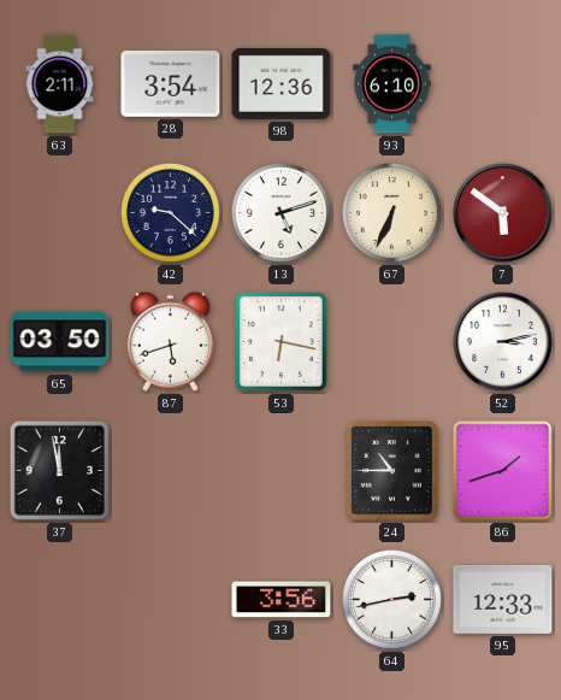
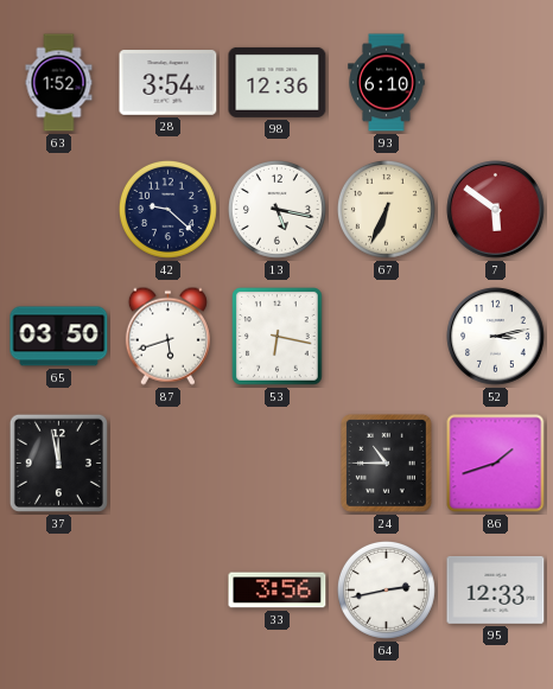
63: 2:11 -> 1:52
13: 5:12 -> 5:17
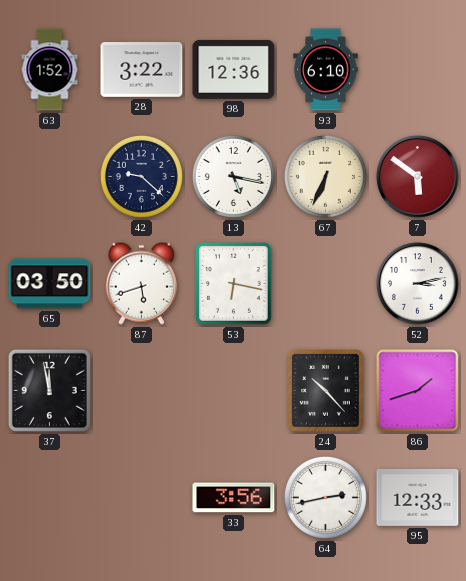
28: 3:54 -> 3:22
24: 10:45 -> 10:23
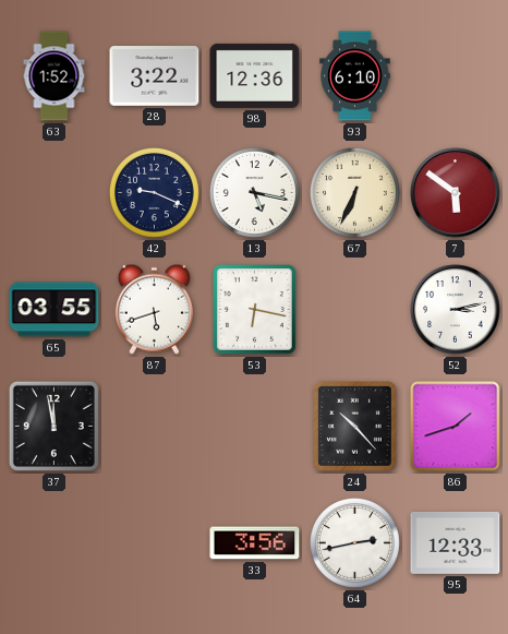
42: 9:22 -> 9:19
65: 03:50 -> 03:55
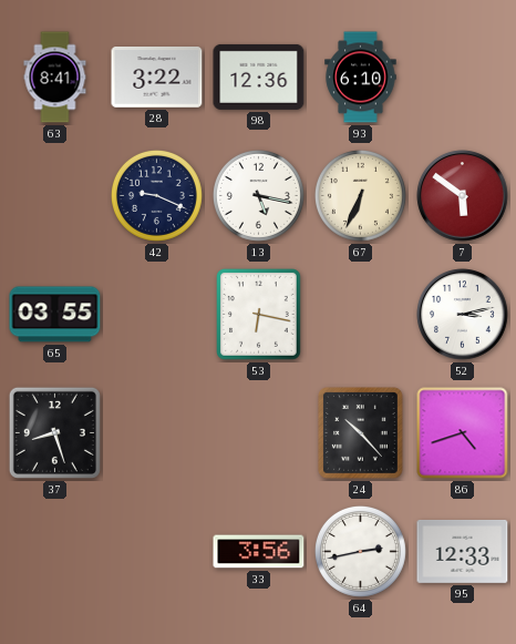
63: 1:52 -> 8:41
87: 5:42 -> none
37: 11:58 -> 8:27
86: 1:42 -> 4:42
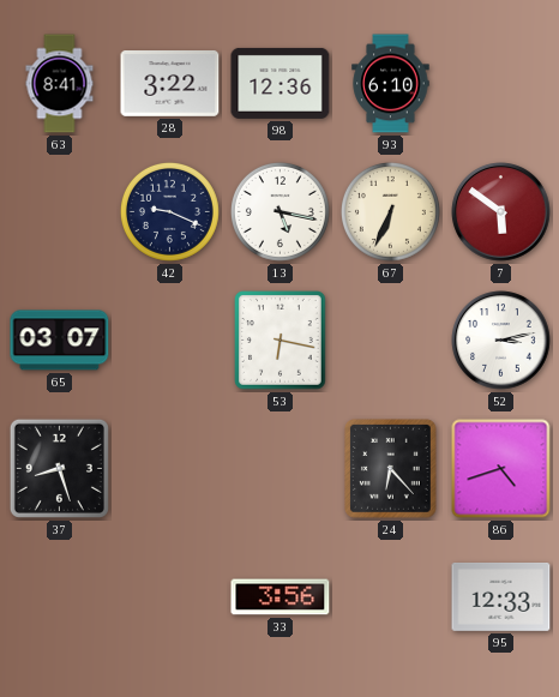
65: 03:55 -> 03:07
24: 10:23 -> 6:23
64: 2:43 -> none
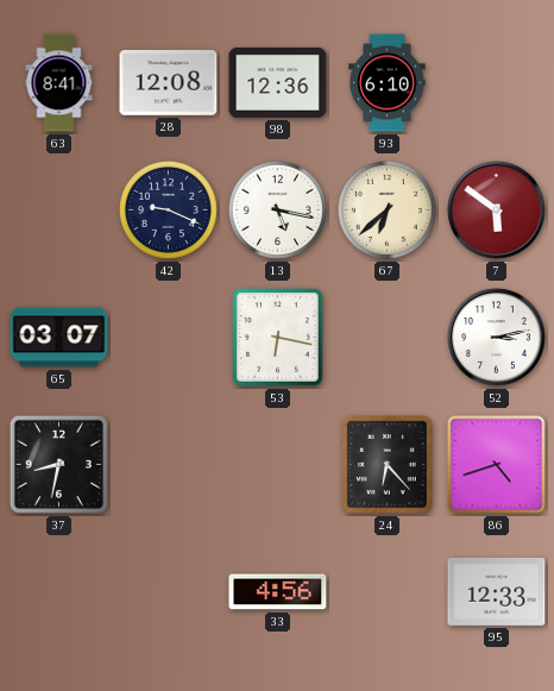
28: 3:22 -> 12:08
67: 6:34 -> 6:38
37: 8:27 -> 8:32
33: 3:56 -> 4:56
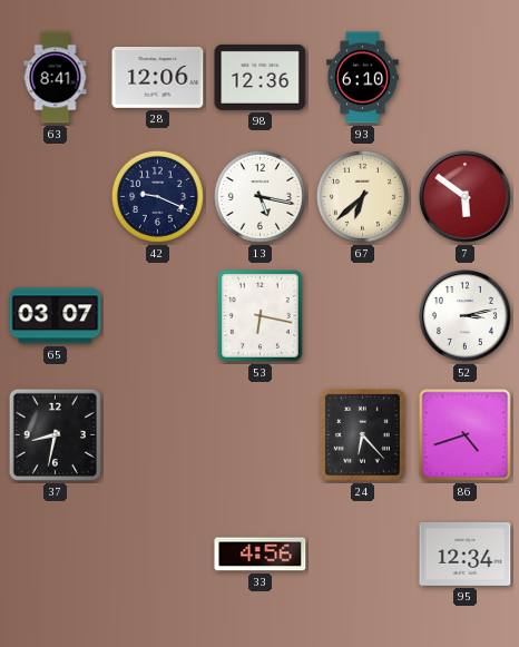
28: 12:08 -> 12:06
95: 12:33 -> 12:34
